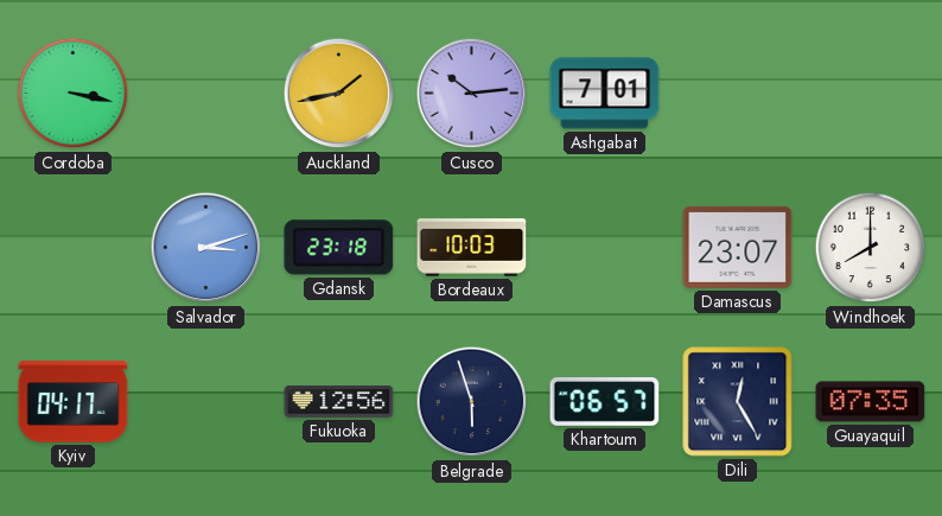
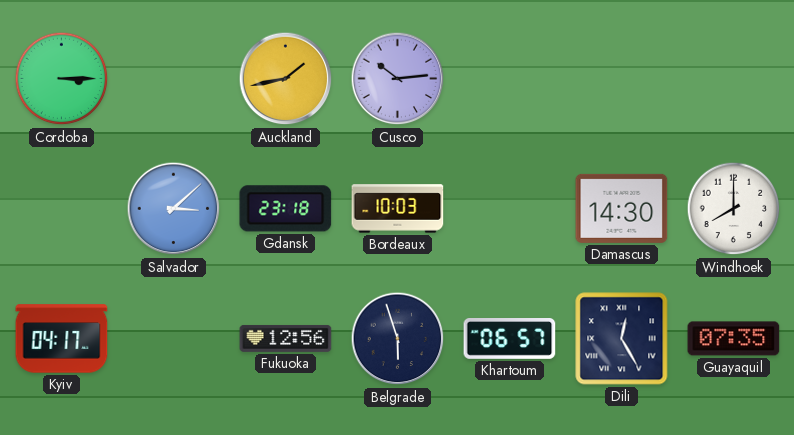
Cordoba: 3:17 -> 3:15
Ashgabat: 7:01 -> none
Salvador: 3:12 -> 3:08
Damascus: 23:07 -> 14:30
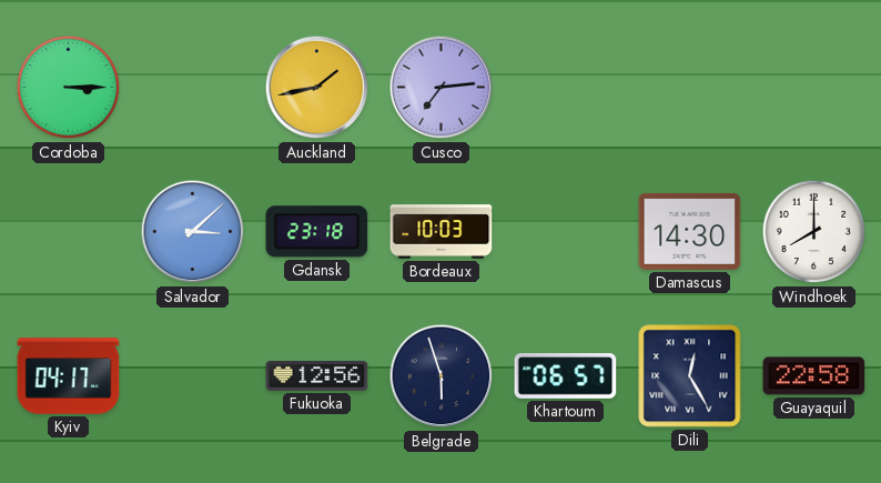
Cusco: 10:14 -> 7:14
Guayaquil: 07:35 -> 22:58
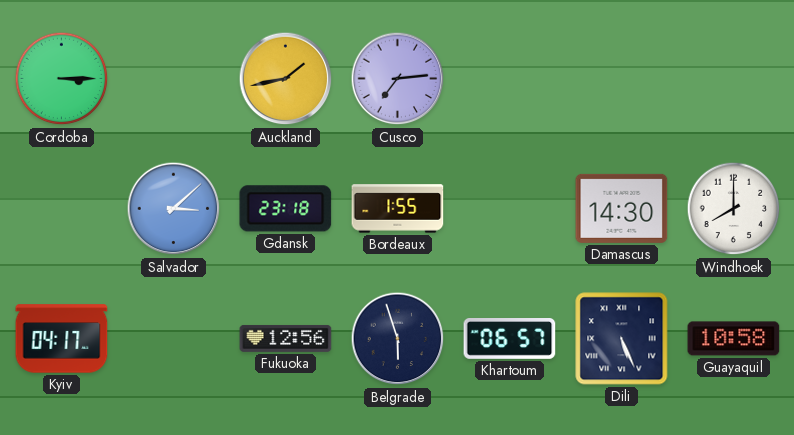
Bordeaux: 10:03 -> 1:55
Dili: 12:25 -> 5:26
Guayaquil: 22:58 -> 10:58
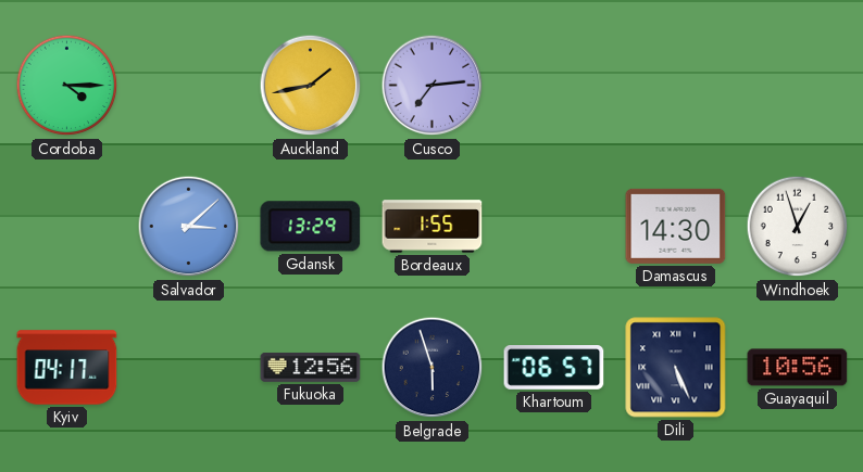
Cordoba: 3:15 -> 4:15
Gdansk: 23:18 -> 13:29
Windhoek: 8:00 -> 12:57
Guayaquil: 10:58 -> 10:56
